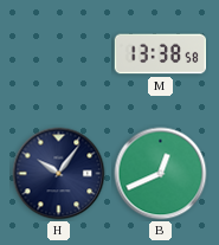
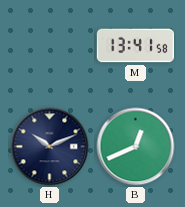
M: 13:38 -> 13:41
H: 10:06 -> 10:11
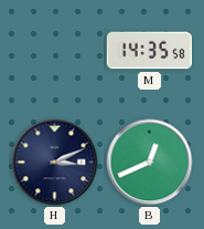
M: 13:41 -> 14:35
H: 10:11 -> 3:11
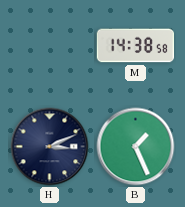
M: 14:35 -> 14:38
B: 12:41 -> 1:26
